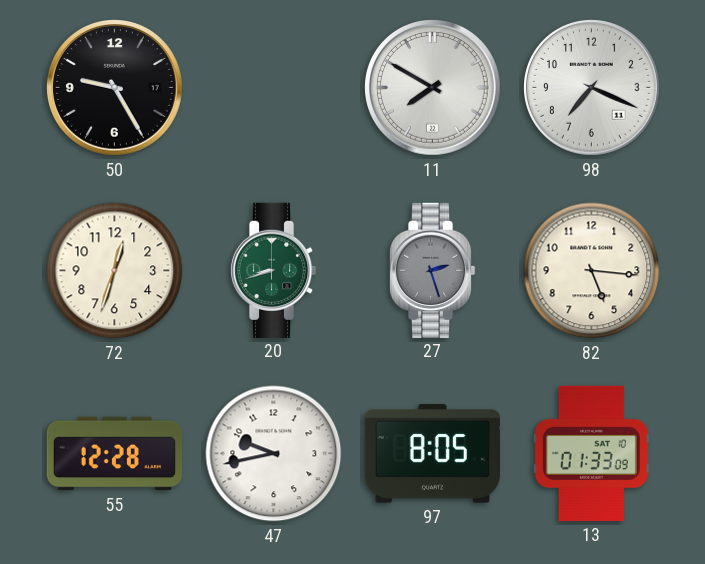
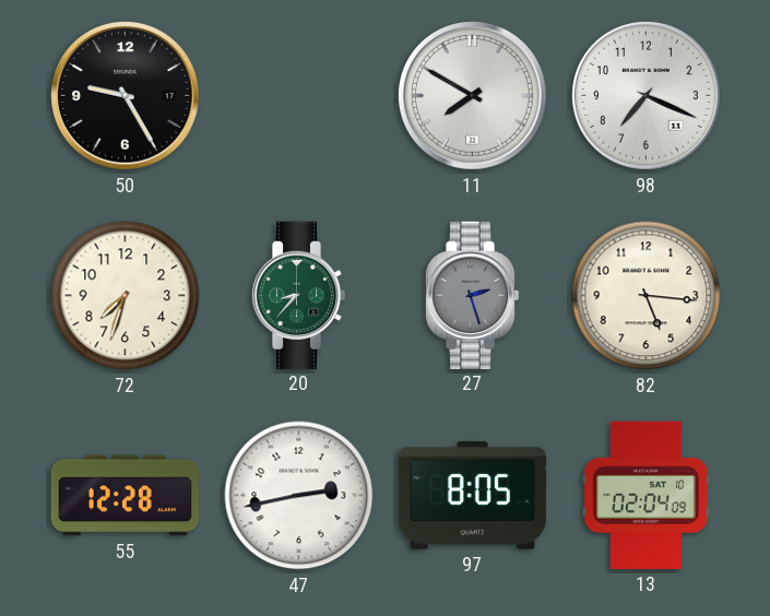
72: 12:33 -> 7:33
20: 8:42 -> 8:37
47: 9:43 -> 2:43
13: 01:33 -> 02:04
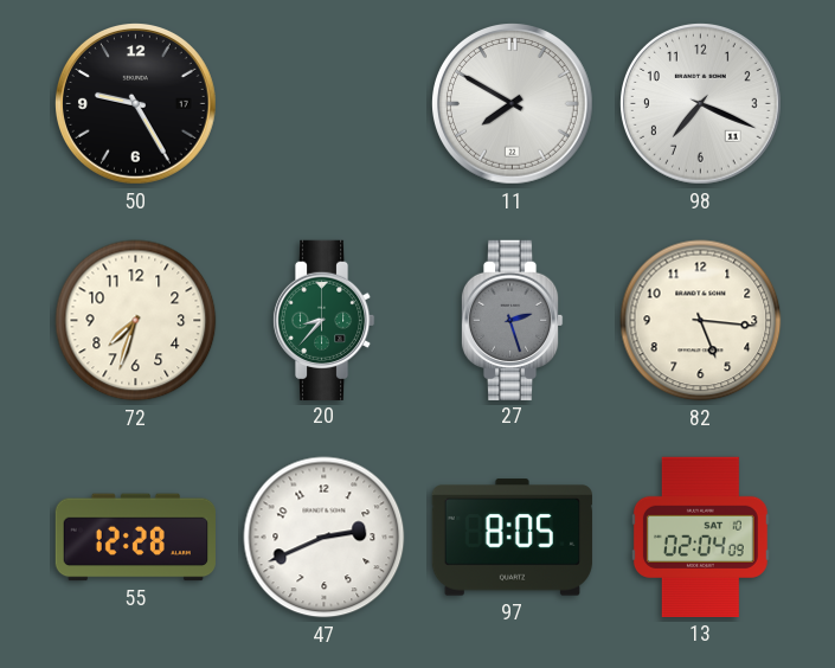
47: 2:43 -> 2:41
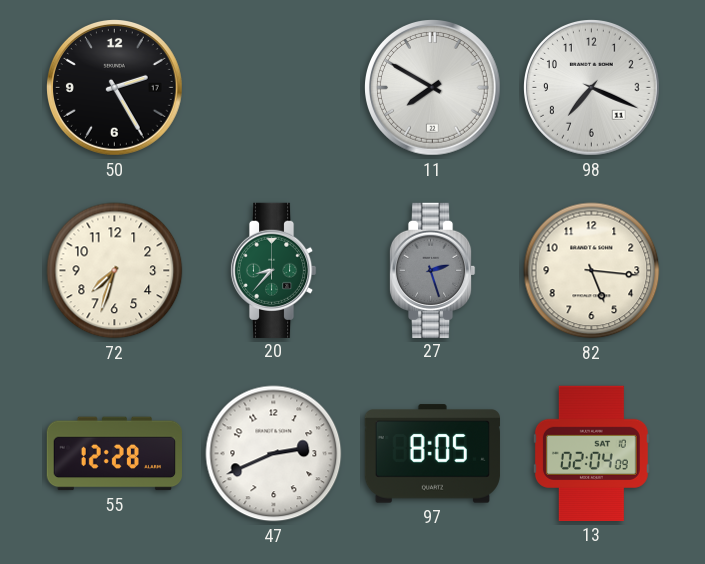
50: 9:25 -> 2:25
